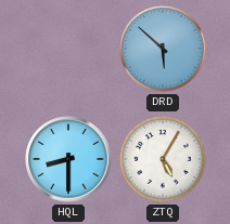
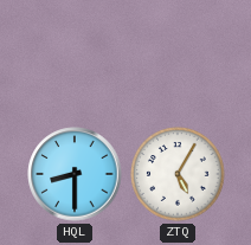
DRD: 5:52 -> none
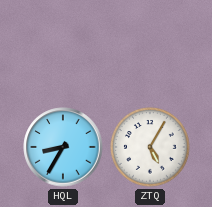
HQL: 8:30 -> 8:35
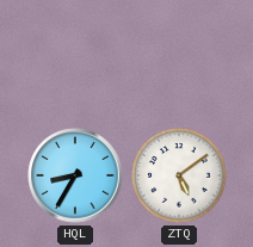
ZTQ: 5:05 -> 5:09
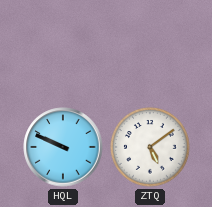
HQL: 8:35 -> 9:49
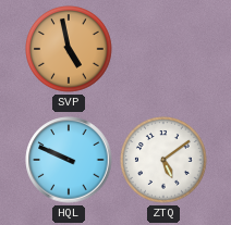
SVP: none -> 4:58
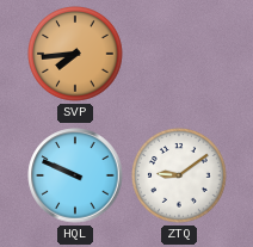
SVP: 4:58 -> 7:44
ZTQ: 5:09 -> 9:09
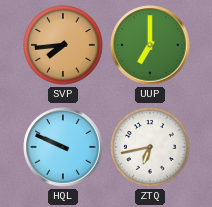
UUP: none -> 7:00
ZTQ: 9:09 -> 6:43
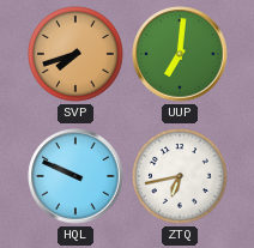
SVP: 7:44 -> 7:42
UUP: 7:00 -> 7:01
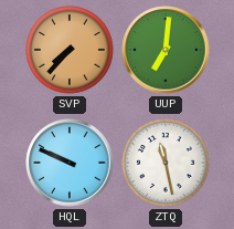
SVP: 7:42 -> 7:37
ZTQ: 6:43 -> 11:28
